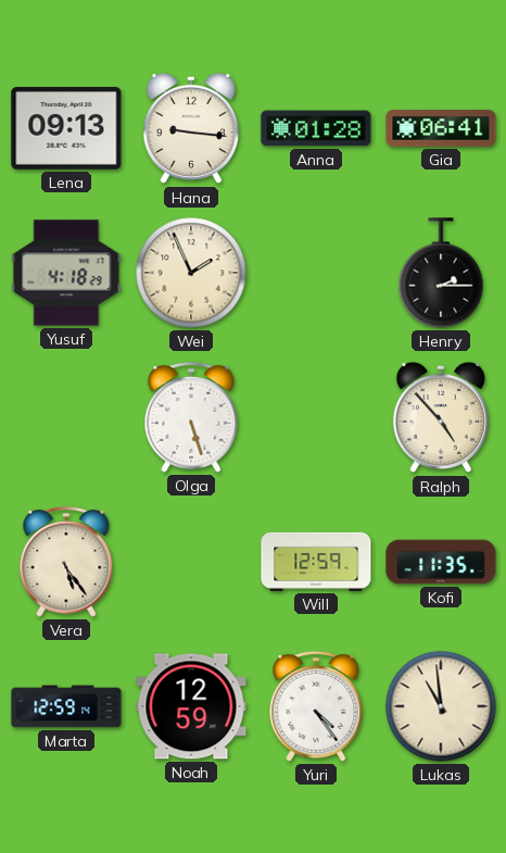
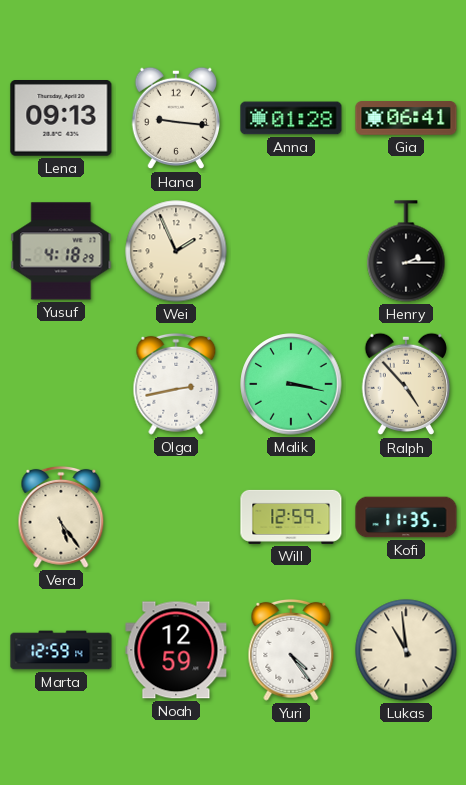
Olga: 5:27 -> 2:43
Malik: none -> 3:17
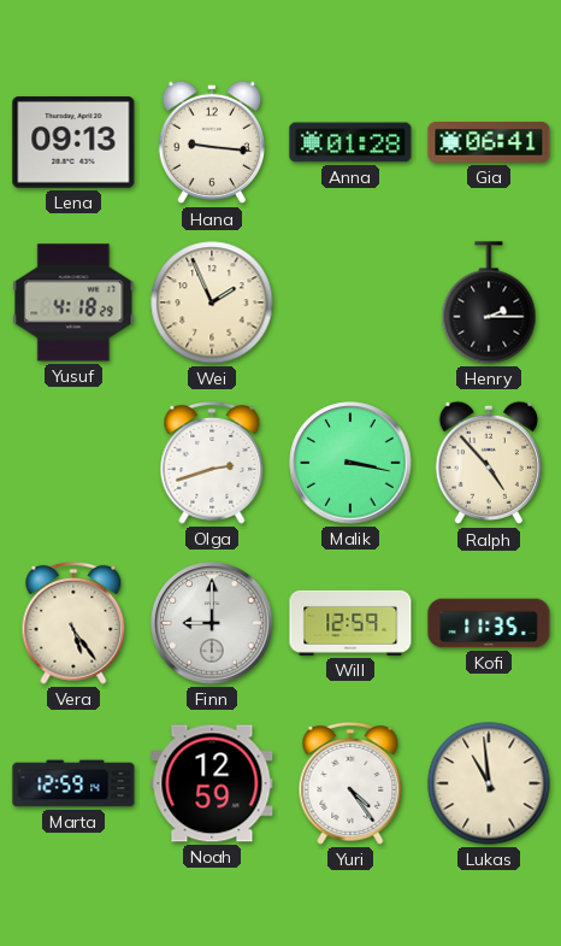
Olga: 2:43 -> 2:42
Finn: none -> 9:00
